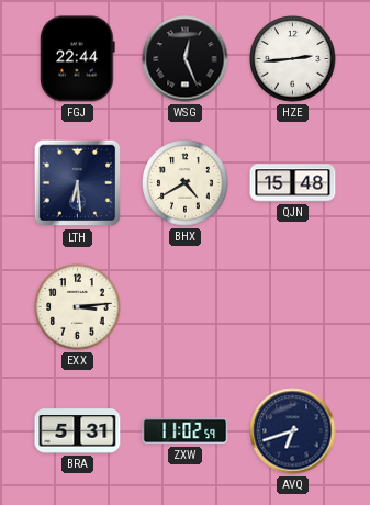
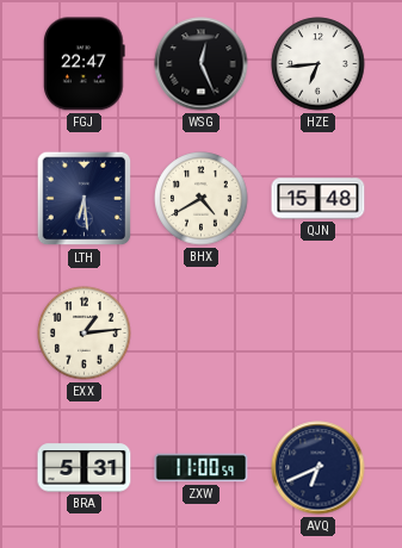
FGJ: 22:44 -> 22:47
HZE: 2:44 -> 6:44
EXX: 3:14 -> 1:14
ZXW: 11:02 -> 11:00
AVQ: 6:42 -> 6:41
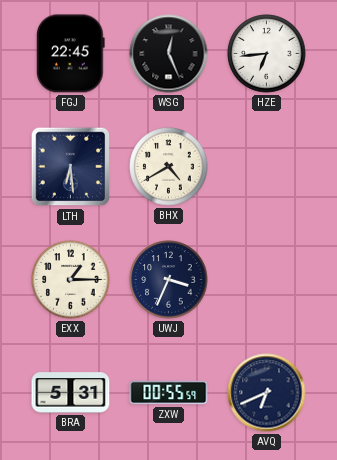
FGJ: 22:47 -> 22:45
QJN: 15:48 -> none
EXX: 1:14 -> 1:15
UWJ: none -> 3:34
ZXW: 11:00 -> 00:55
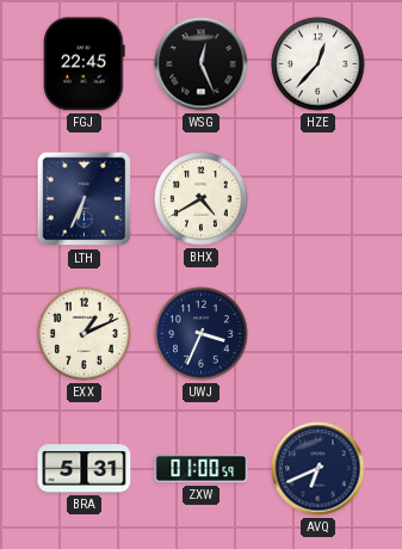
HZE: 6:44 -> 12:37
LTH: 6:29 -> 6:34
EXX: 1:15 -> 1:11
ZXW: 00:55 -> 01:00
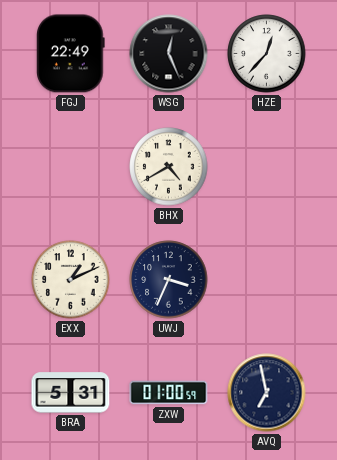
FGJ: 22:45 -> 22:49
LTH: 6:34 -> none
AVQ: 6:41 -> 6:58
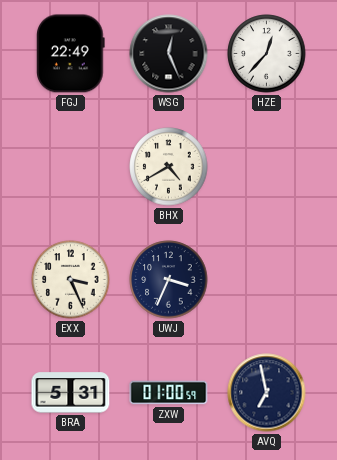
EXX: 1:11 -> 3:26
